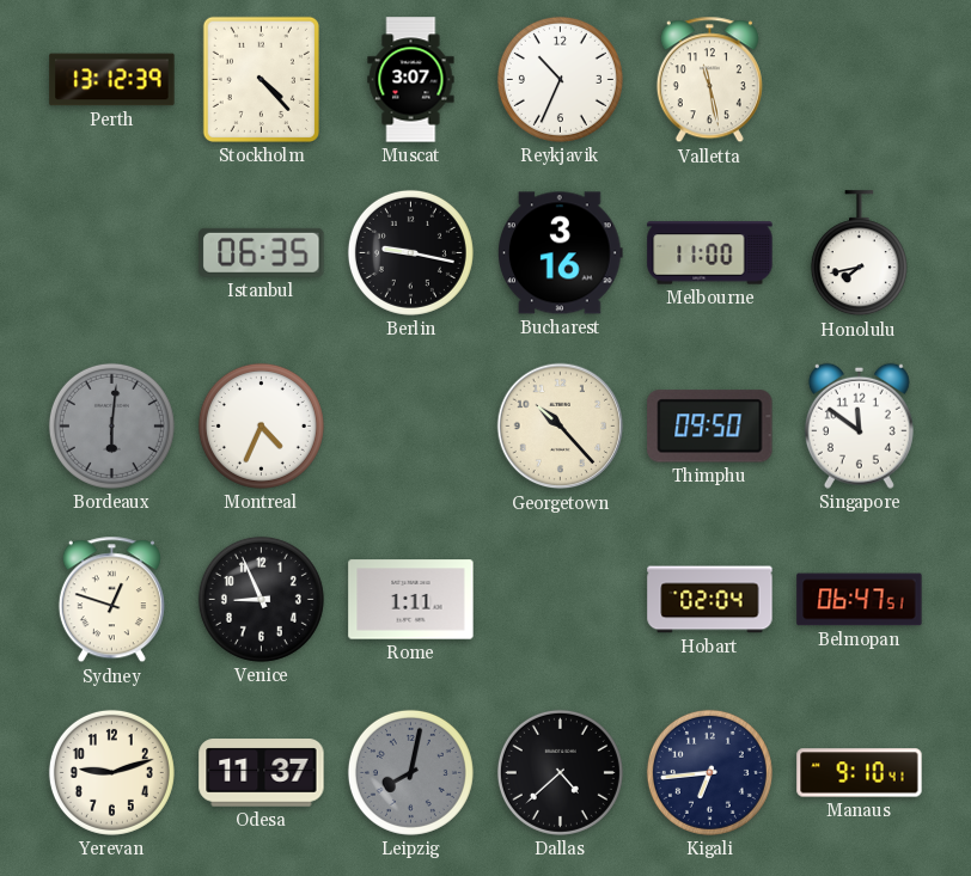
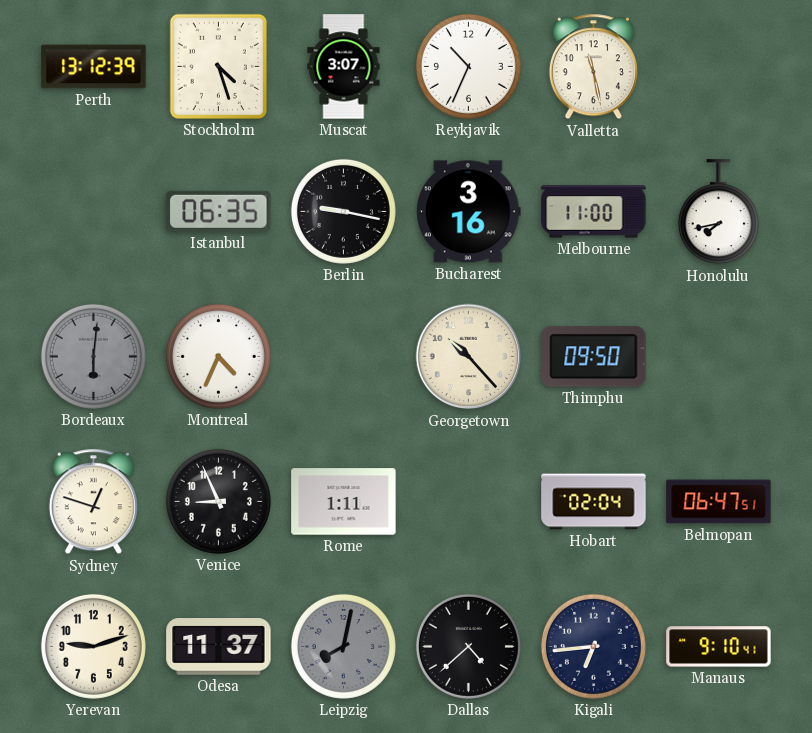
Stockholm: 4:23 -> 4:27
Singapore: 11:51 -> none
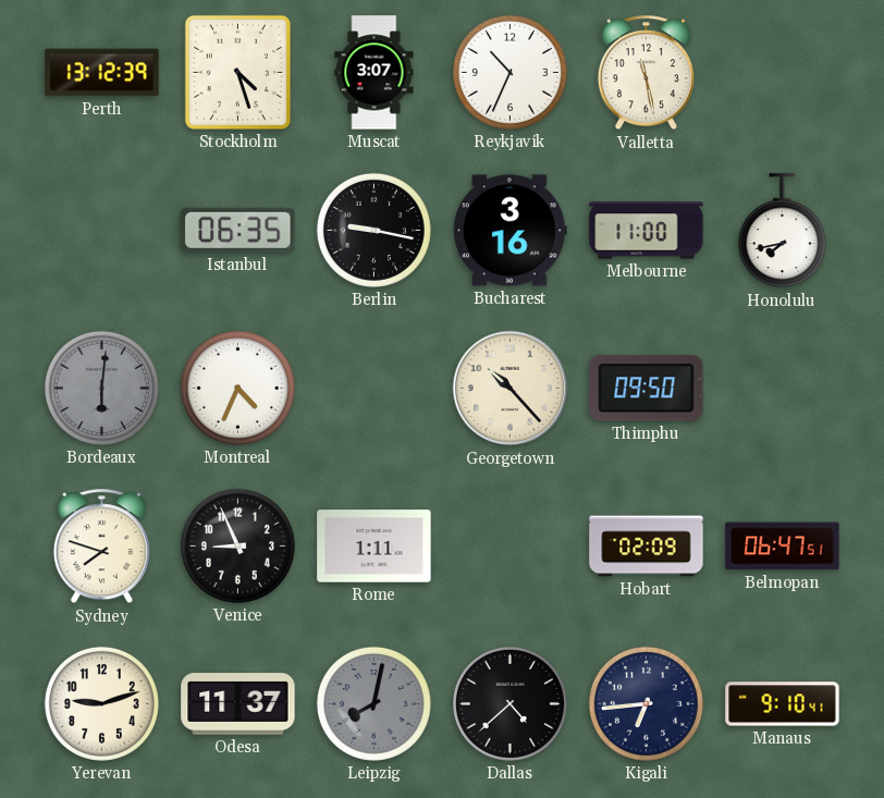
Sydney: 12:48 -> 7:48
Hobart: 02:04 -> 02:09
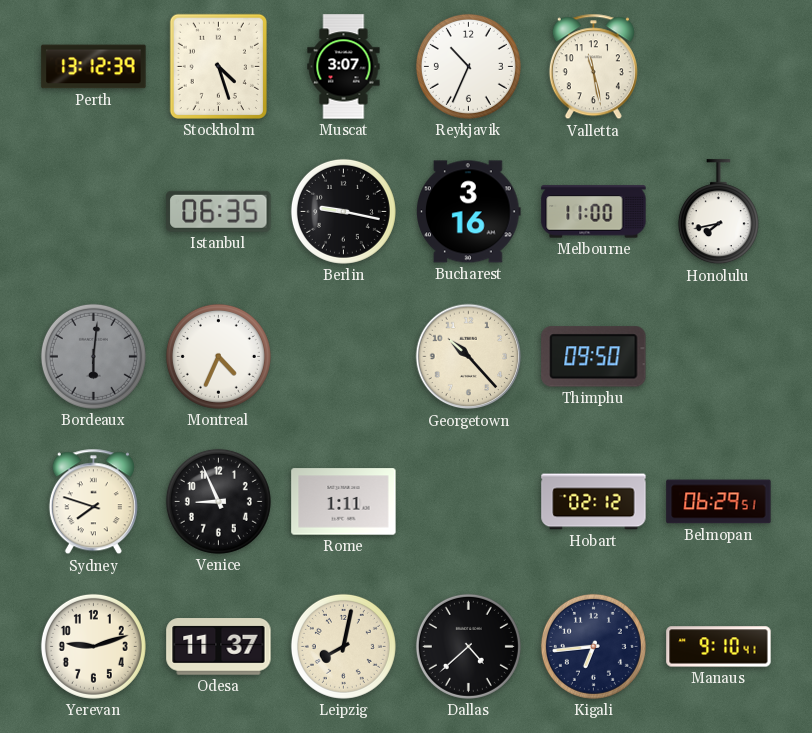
Hobart: 02:09 -> 02:12
Belmopan: 06:47 -> 06:29
Leipzig dial: grey -> cream
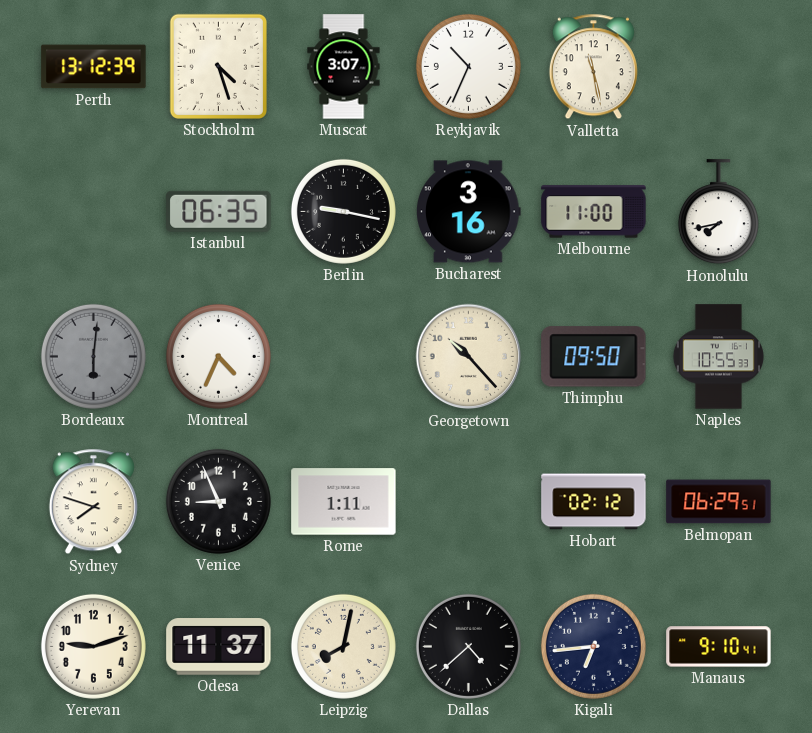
Naples: none -> 10:55
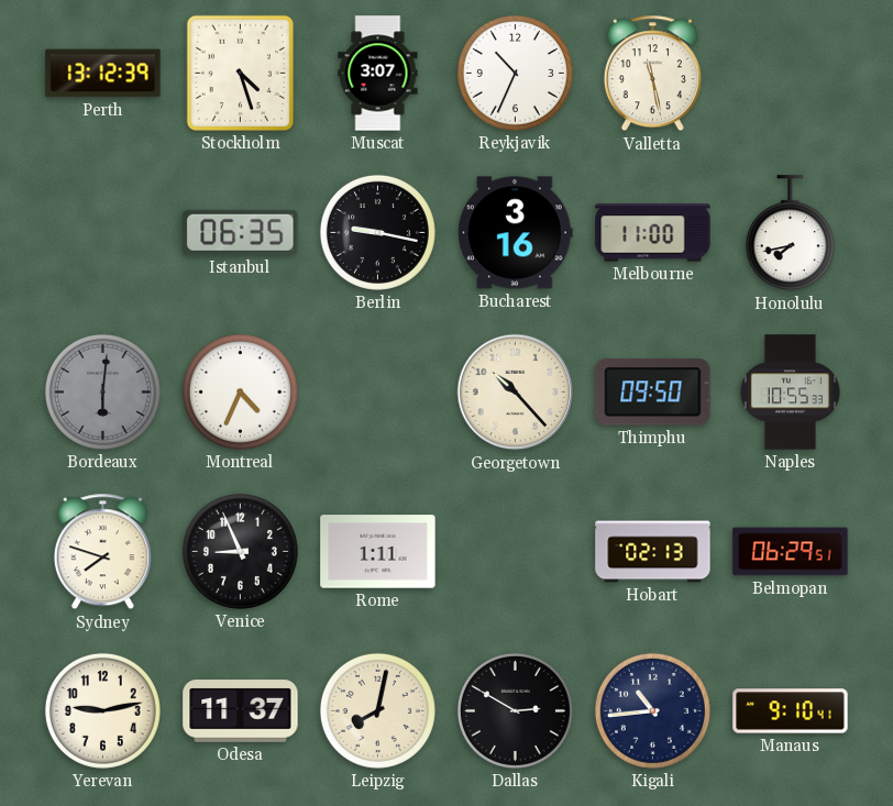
Hobart: 02:12 -> 02:13
Yerevan: 9:12 -> 9:13
Dallas: 4:38 -> 2:50
Kigali: 6:44 -> 10:44
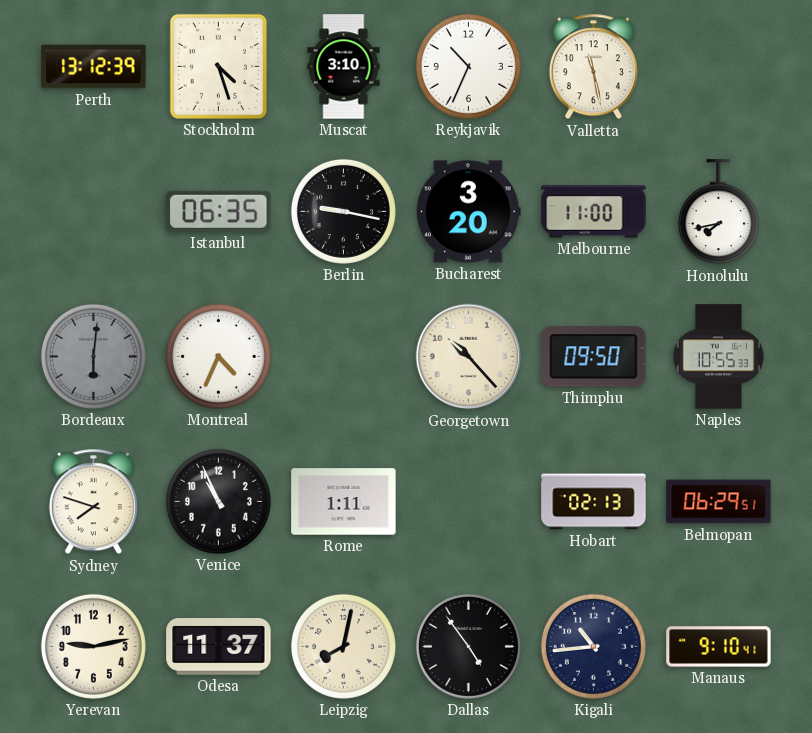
Muscat: 3:07 -> 3:10
Bucharest: 3:16 -> 3:20
Venice: 8:56 -> 10:56
Dallas: 2:50 -> 4:54
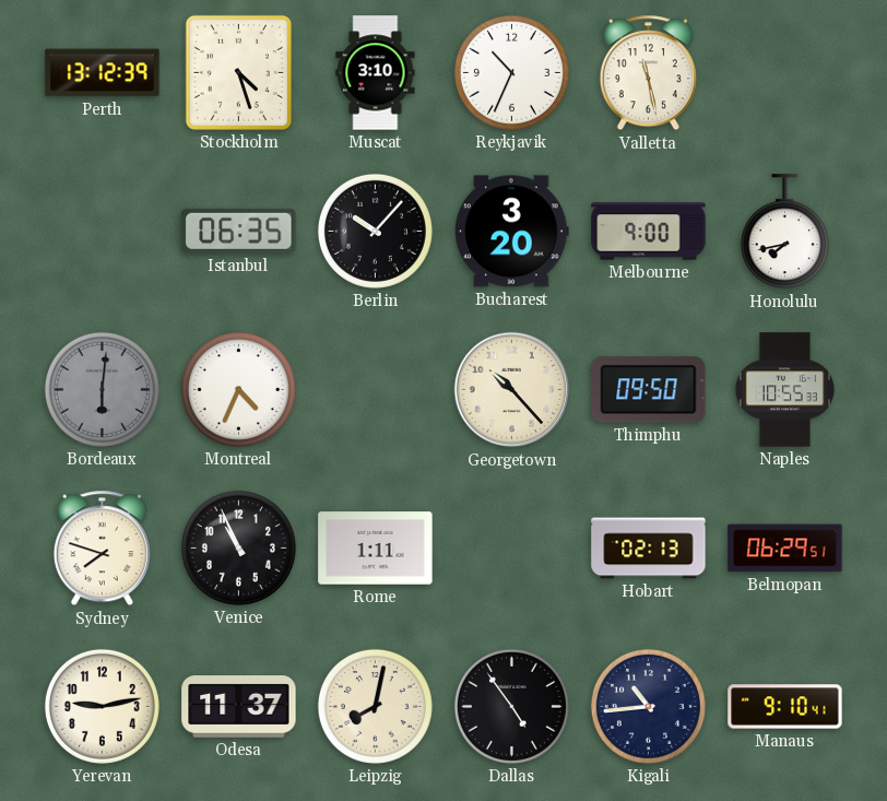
Berlin: 9:17 -> 10:07
Melbourne: 11:00 -> 9:00
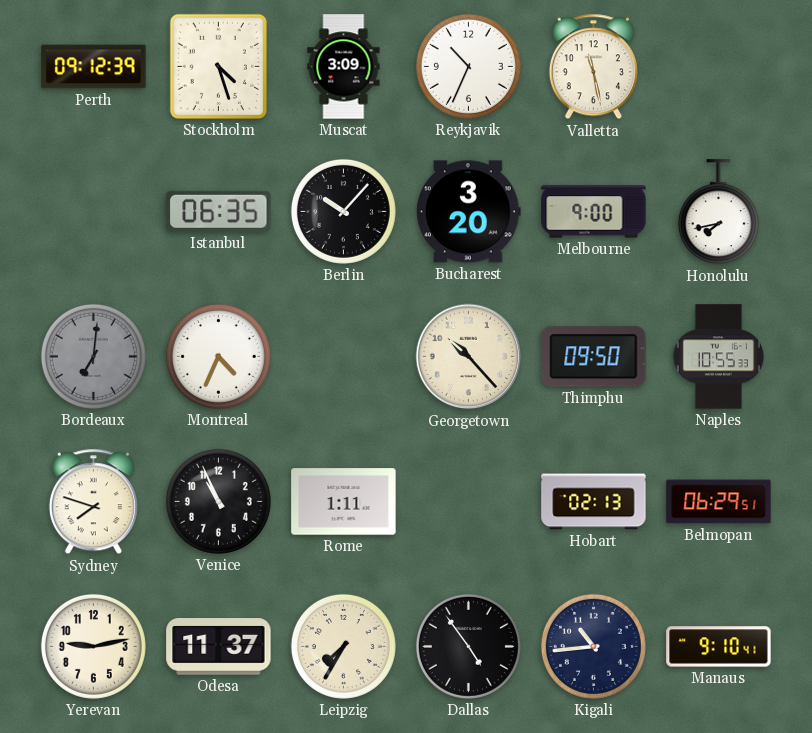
Perth: 13:12 -> 09:12
Muscat: 3:10 -> 3:09
Bordeaux: 6:01 -> 7:01
Leipzig: 8:02 -> 7:35
